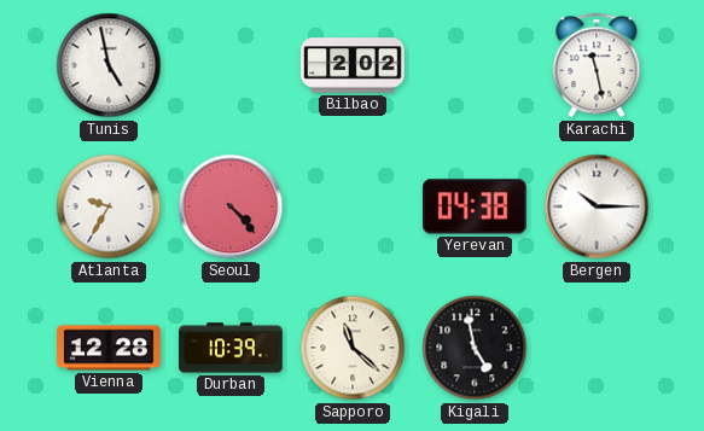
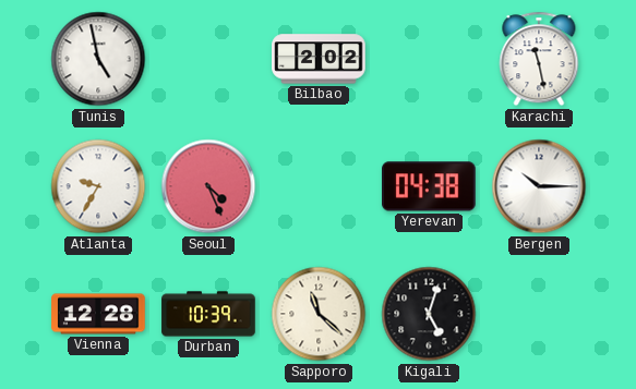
Seoul: 4:23 -> 4:26
Kigali: 4:58 -> 5:03
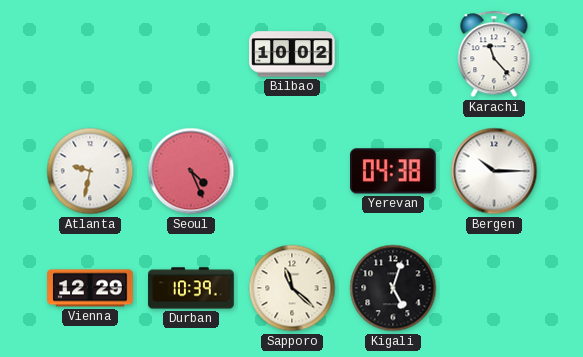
Tunis: 4:58 -> none
Bilbao: 2:02 -> 10:02
Karachi: 11:28 -> 11:23
Atlanta: 9:35 -> 9:32
Vienna: 12:28 -> 12:29
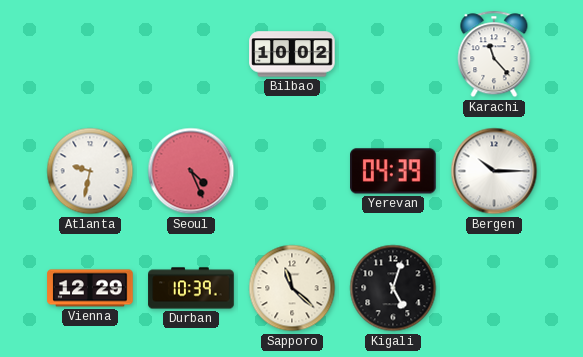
Yerevan: 04:38 -> 04:39
